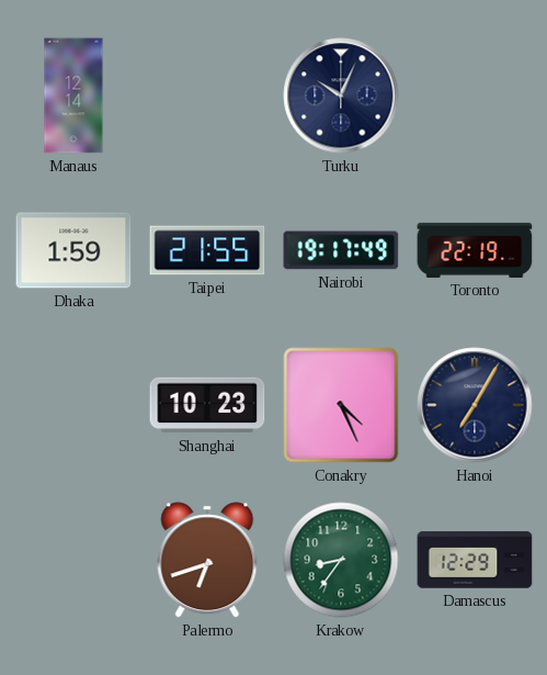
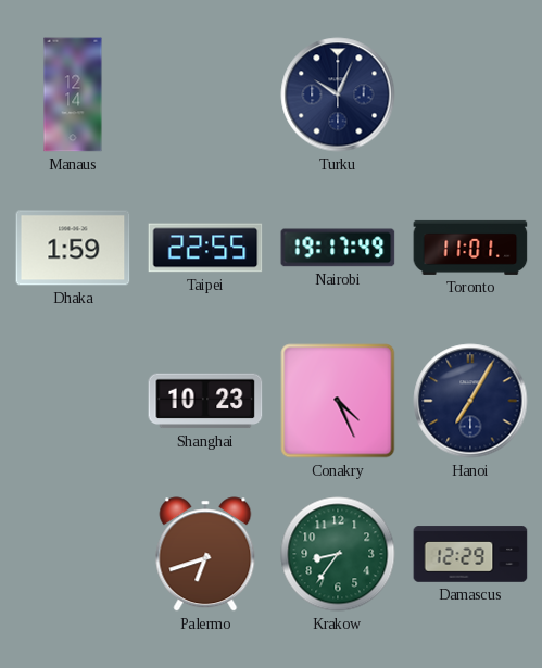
Taipei: 21:55 -> 22:55
Toronto: 22:19 -> 11:01
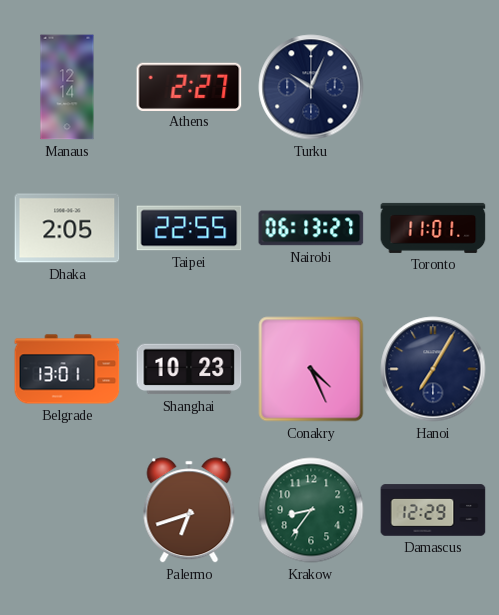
Athens: none -> 2:27
Dhaka: 1:59 -> 2:05
Nairobi: 19:17 -> 06:13
Belgrade: none -> 13:01
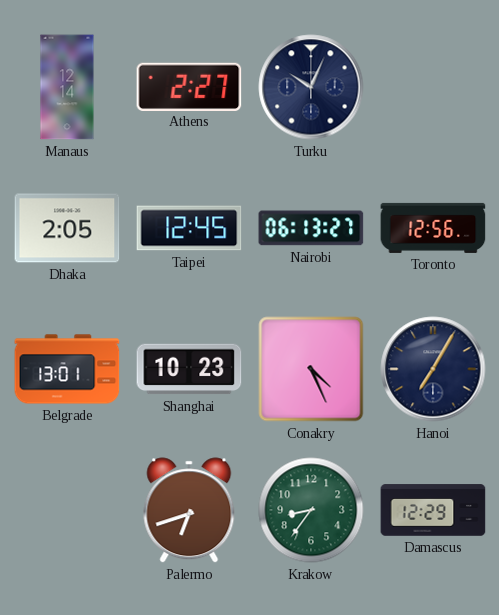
Taipei: 22:55 -> 12:45
Toronto: 11:01 -> 12:56
